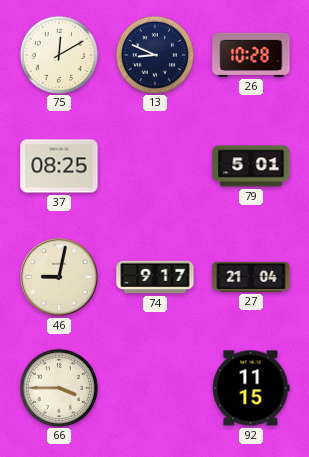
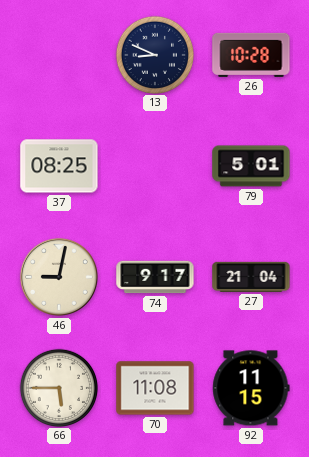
75: 12:10 -> none
66: 3:45 -> 5:45
70: none -> 11:08
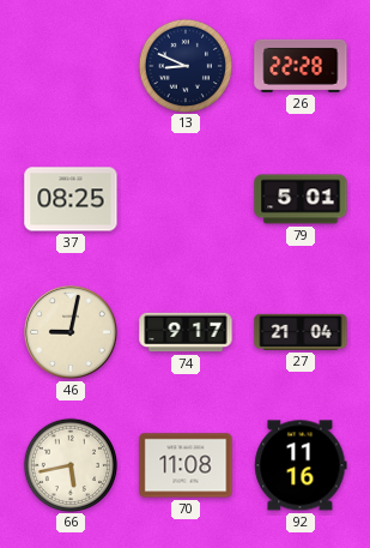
26: 10:28 -> 22:28
66: 5:45 -> 5:43
92: 11:15 -> 11:16
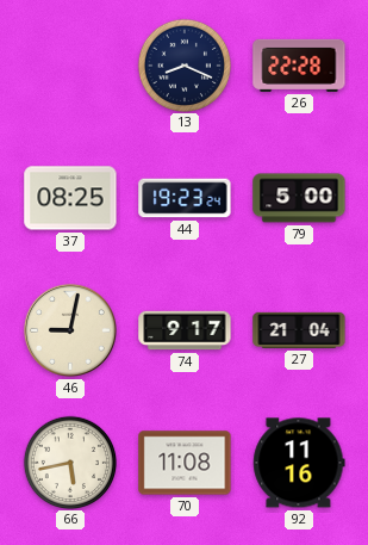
13: 8:49 -> 8:19
44: none -> 19:23
79: 5:01 -> 5:00
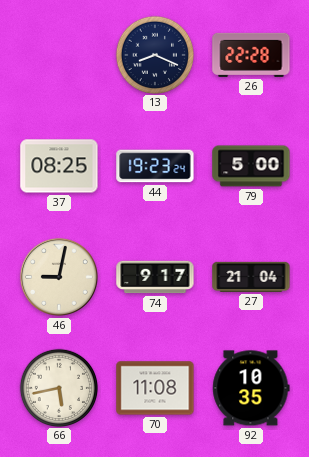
92: 11:16 -> 10:35
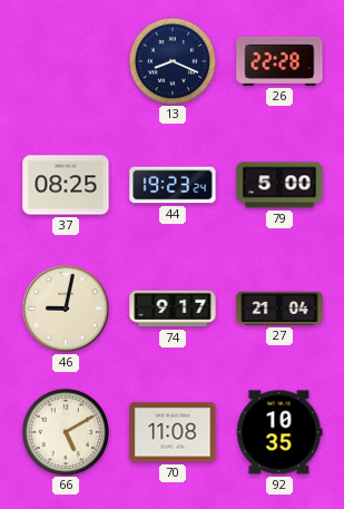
66: 5:43 -> 5:10
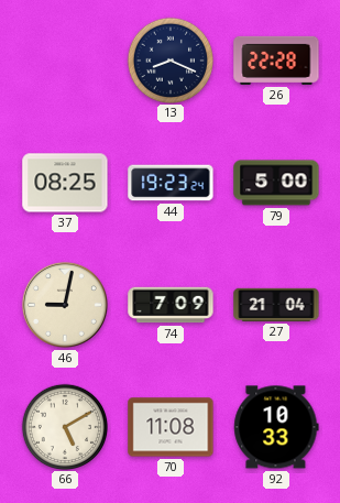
74: 9:17 -> 7:09
92: 10:35 -> 10:33
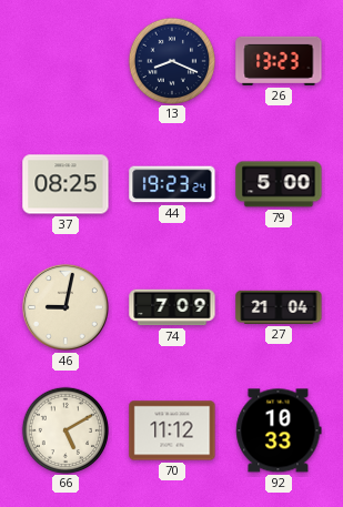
26: 22:28 -> 13:23
70: 11:08 -> 11:12
